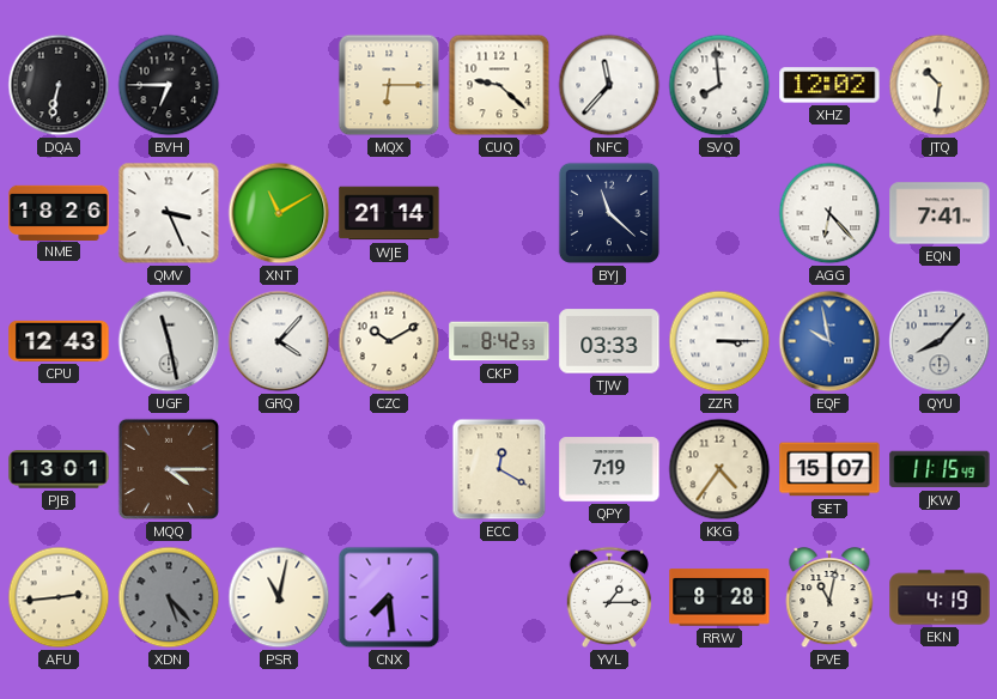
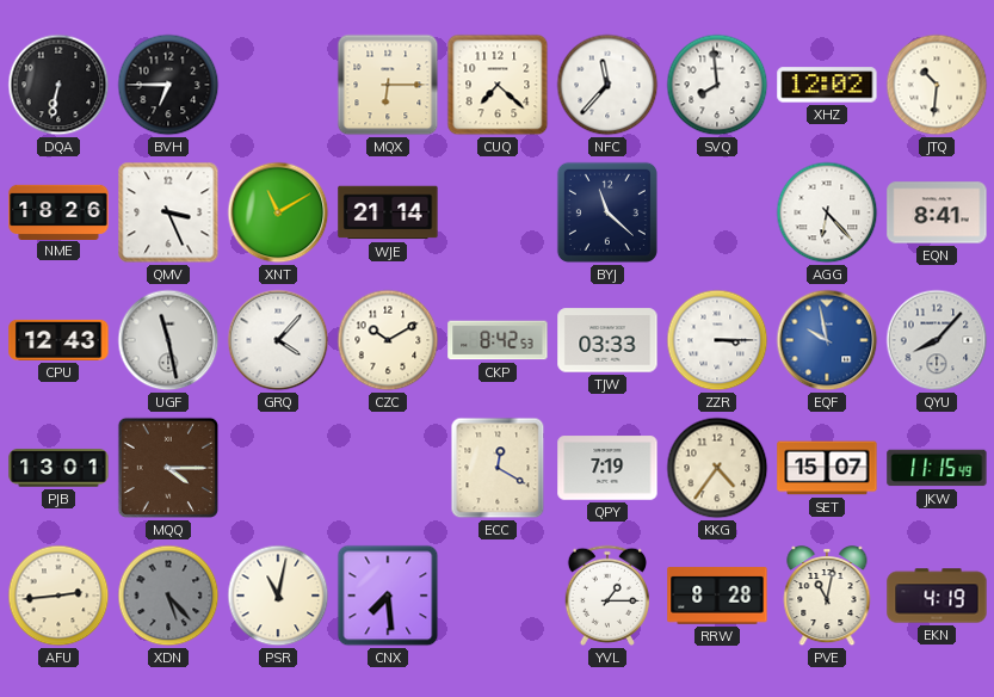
CUQ: 9:22 -> 7:22
EQN: 7:41 -> 8:41
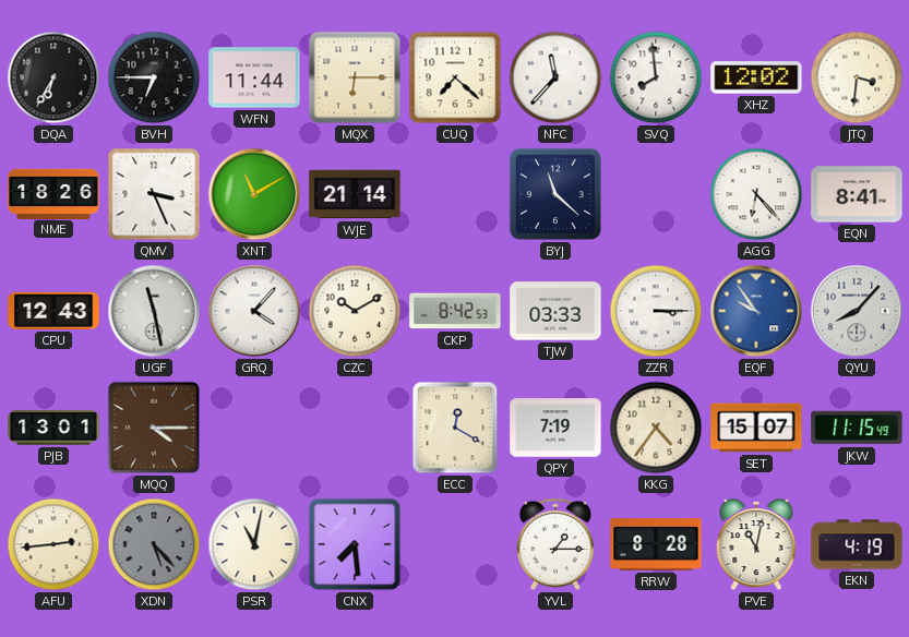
DQA: 6:32 -> 6:35
WFN: none -> 11:44
JTQ: 10:31 -> 3:31
EQF: 9:58 -> 9:54
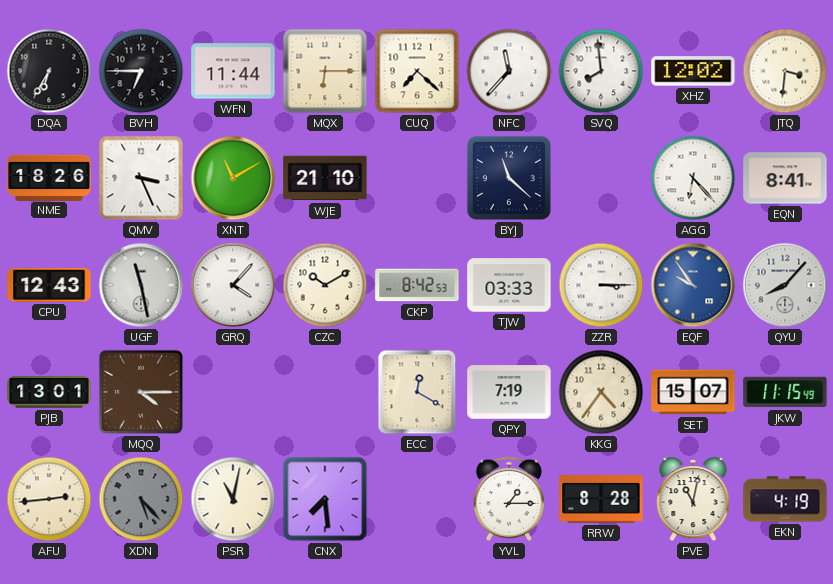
WJE: 21:14 -> 21:10
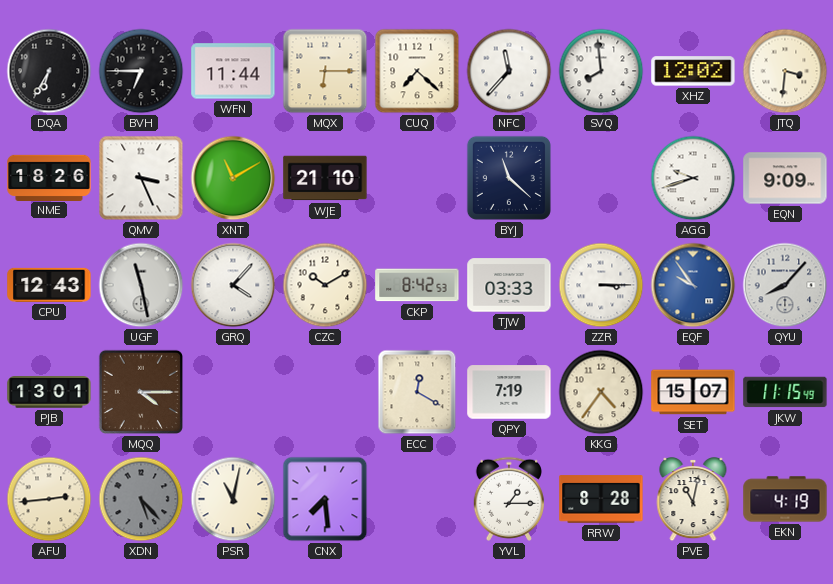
AGG: 6:23 -> 9:42
EQN: 8:41 -> 9:09
